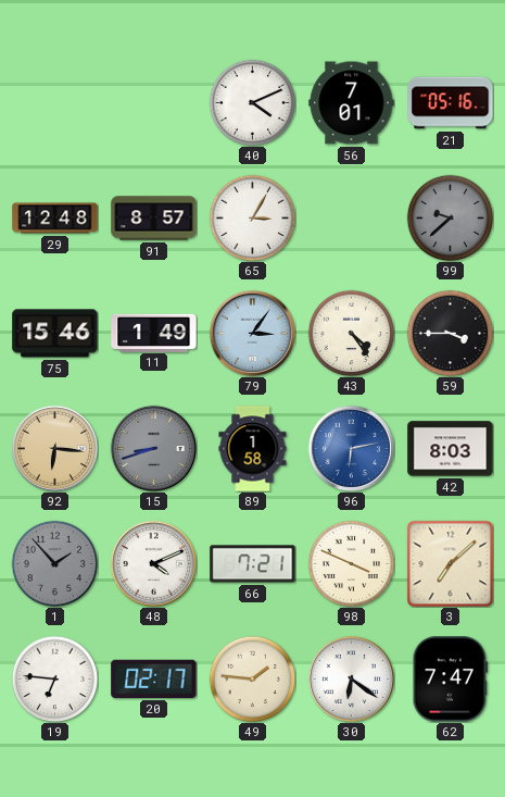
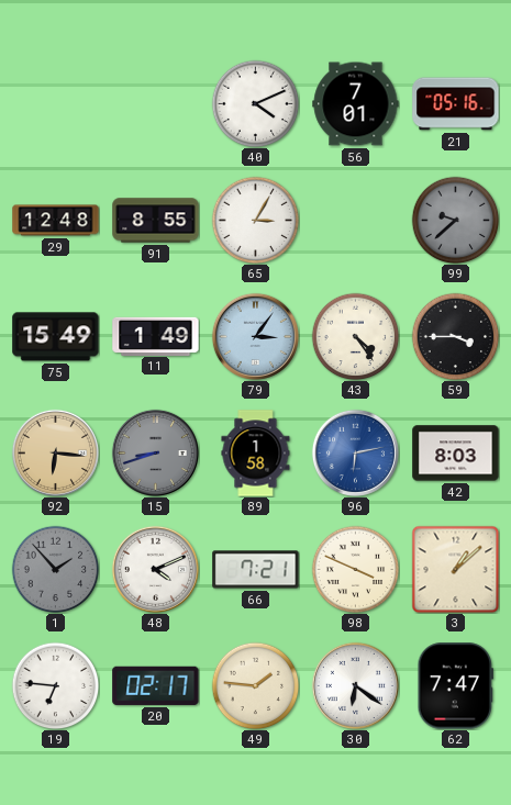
91: 8:57 -> 8:55
75: 15:46 -> 15:49
3: 7:08 -> 1:08
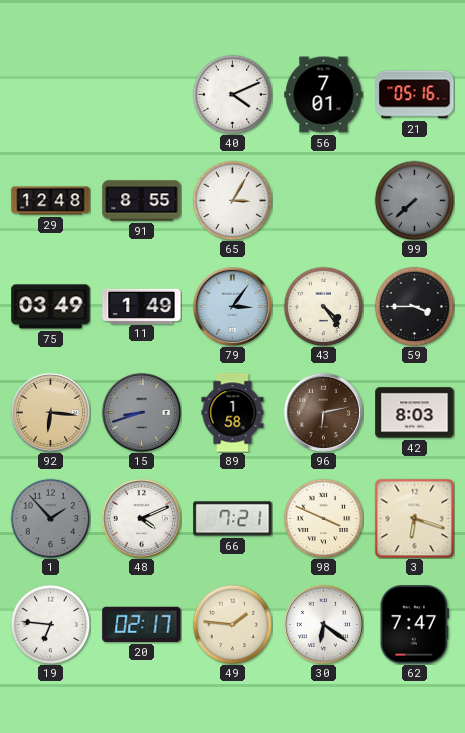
99: 9:38 -> 7:38
75: 15:49 -> 03:49
96 dial: blue -> brown
3: 1:08 -> 6:18
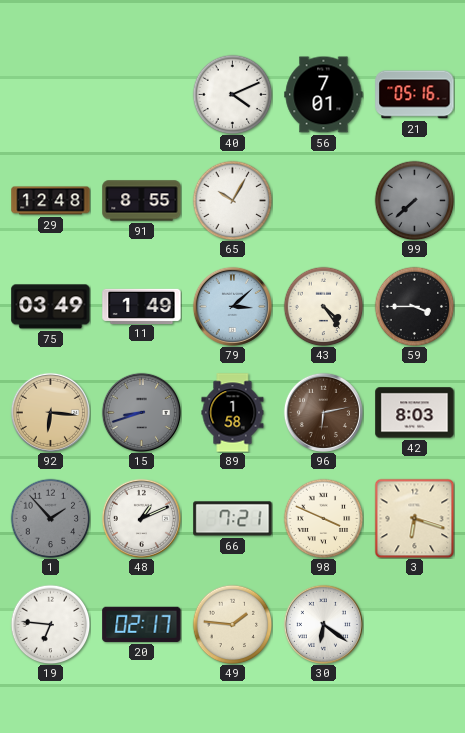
65: 3:05 -> 10:05
79: 3:06 -> 3:08
48: 4:11 -> 1:11
62: 7:47 -> none
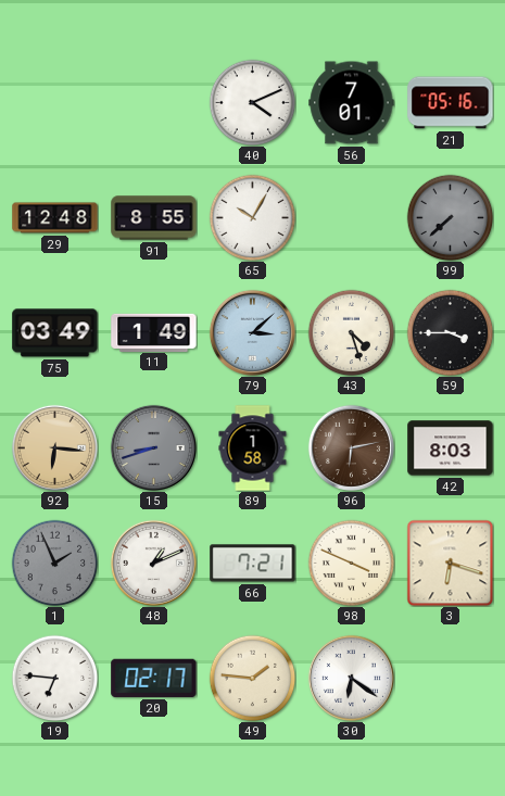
43: 4:24 -> 4:27
1: 1:53 -> 1:56
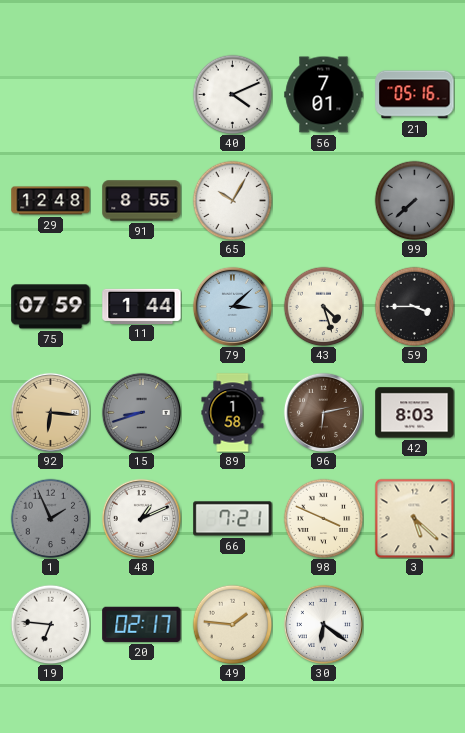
75: 03:49 -> 07:59
11: 1:49 -> 1:44
3: 6:18 -> 5:22
